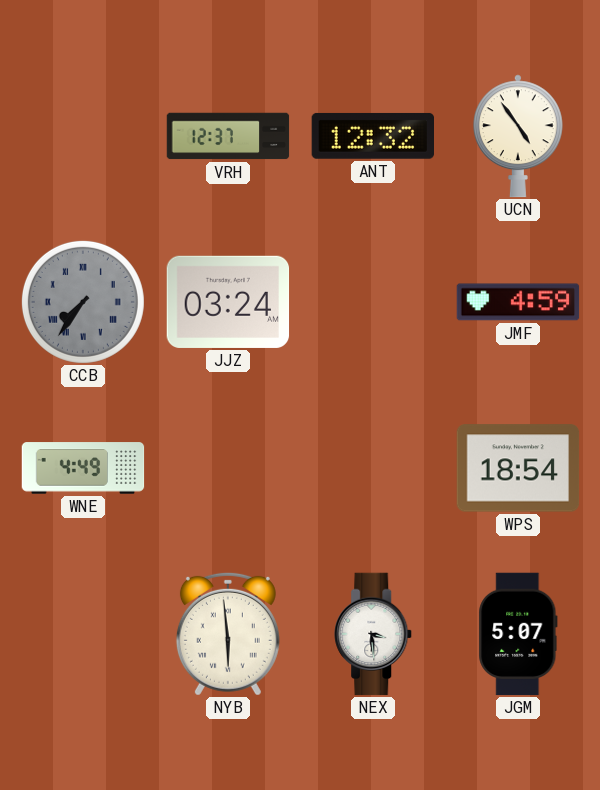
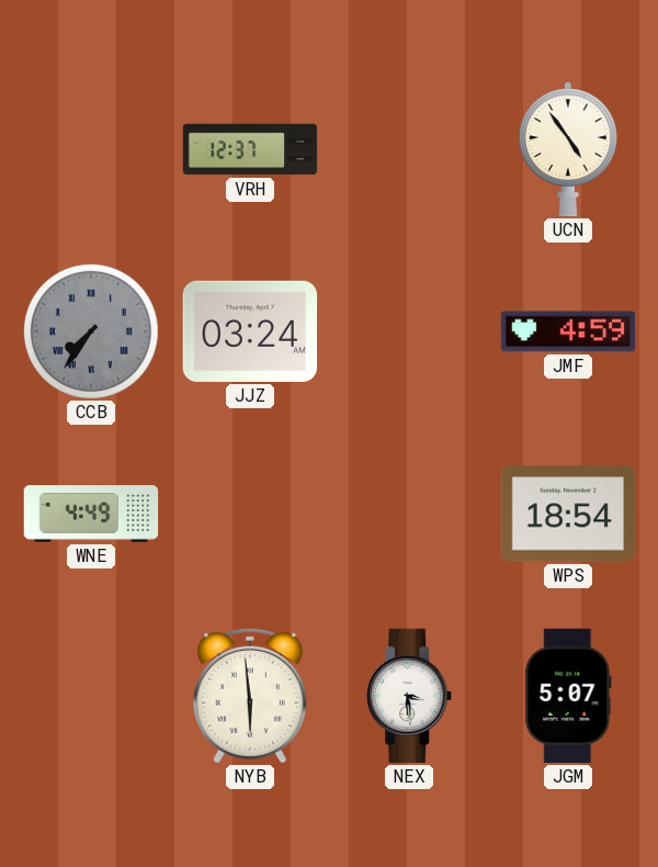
ANT: 12:32 -> none
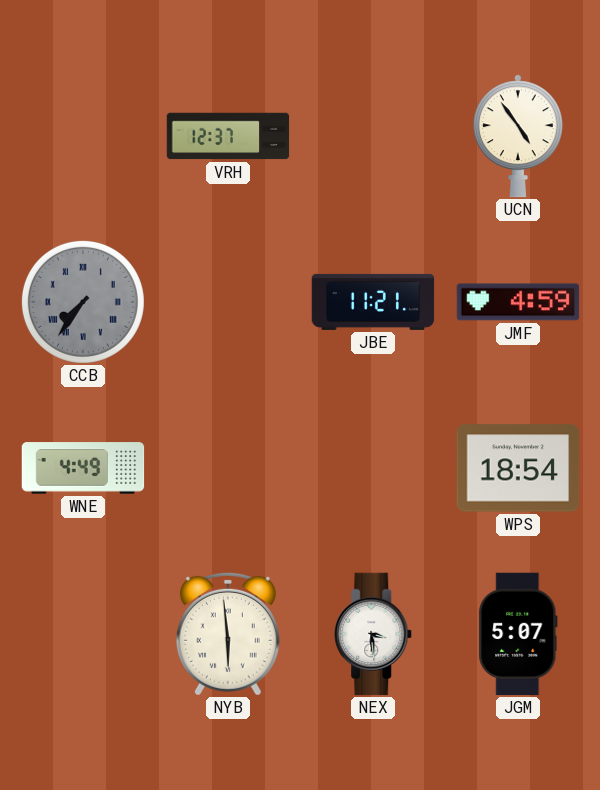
JJZ: 03:24 -> none
JBE: none -> 11:21
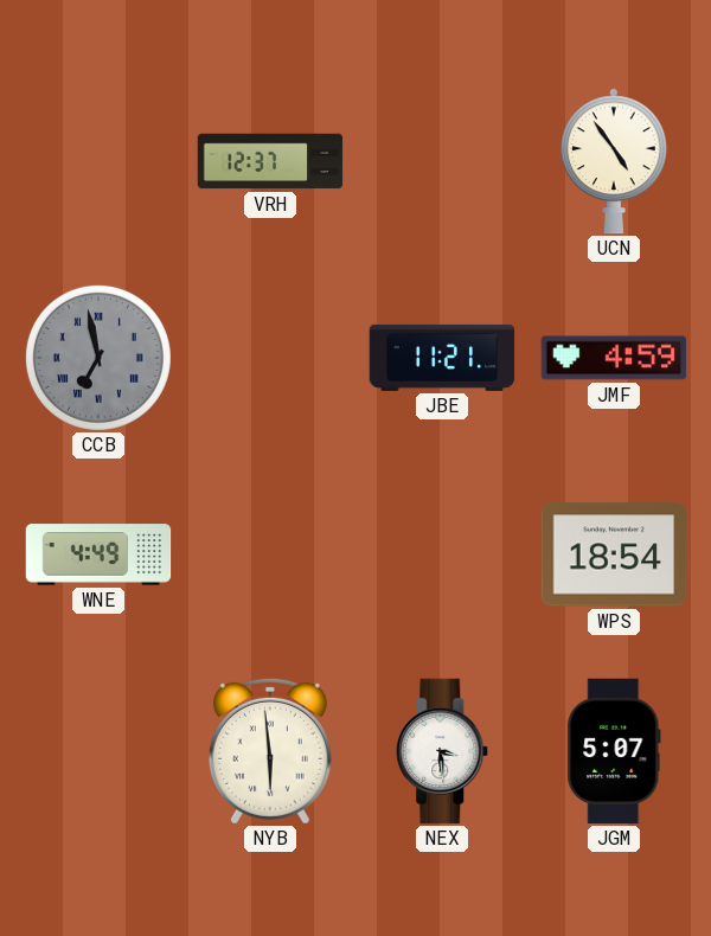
CCB: 7:36 -> 6:58
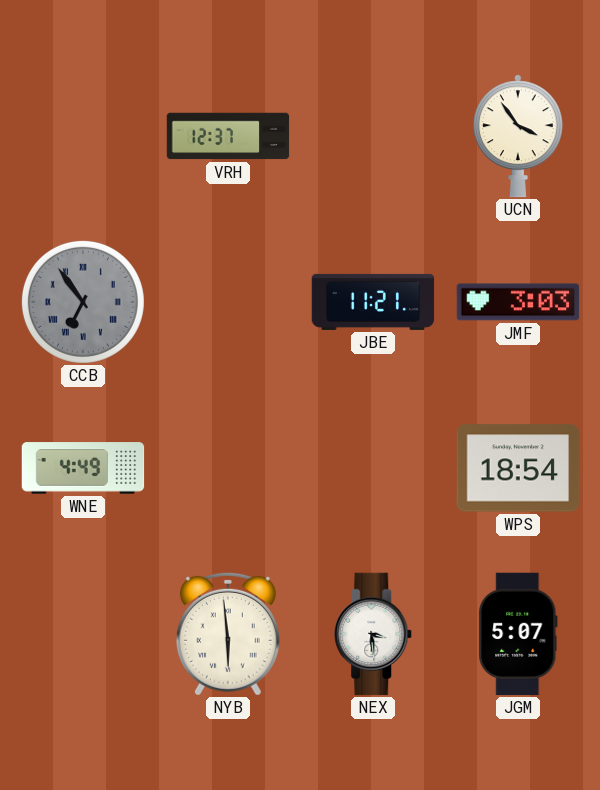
UCN: 4:54 -> 3:54
CCB: 6:58 -> 6:54
JMF: 4:59 -> 3:03
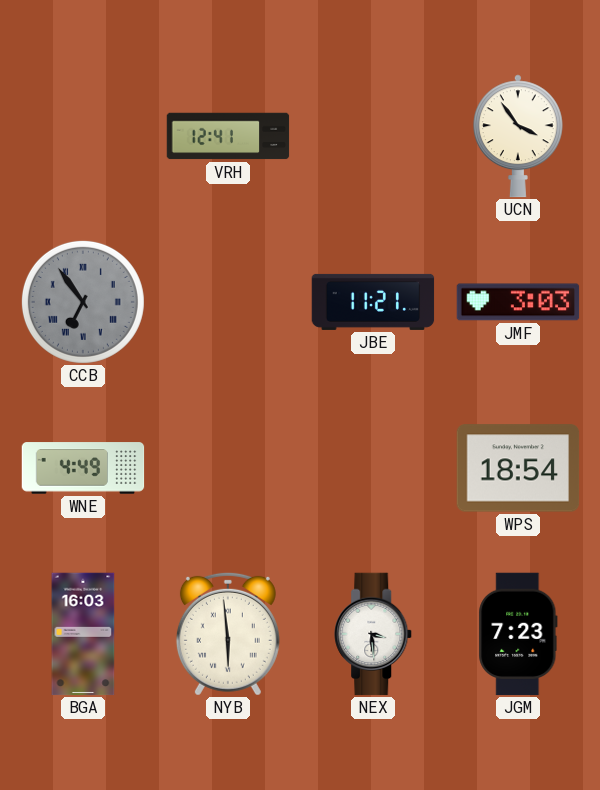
VRH: 12:37 -> 12:41
BGA: none -> 16:03
JGM: 5:07 -> 7:23
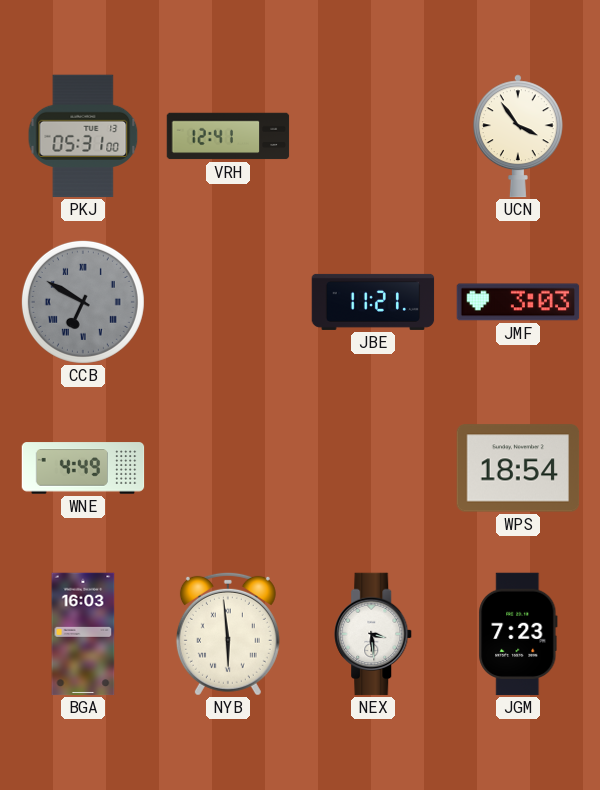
PKJ: none -> 05:31
CCB: 6:54 -> 6:50
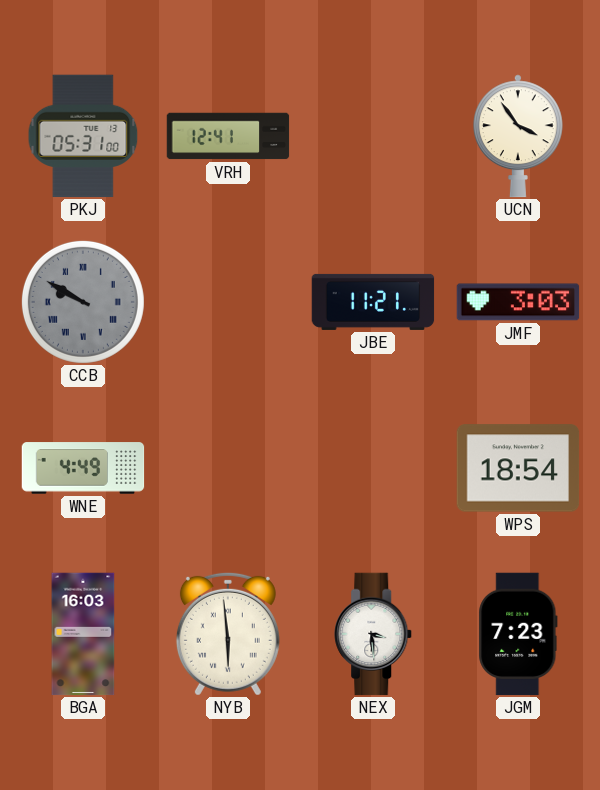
CCB: 6:50 -> 9:50
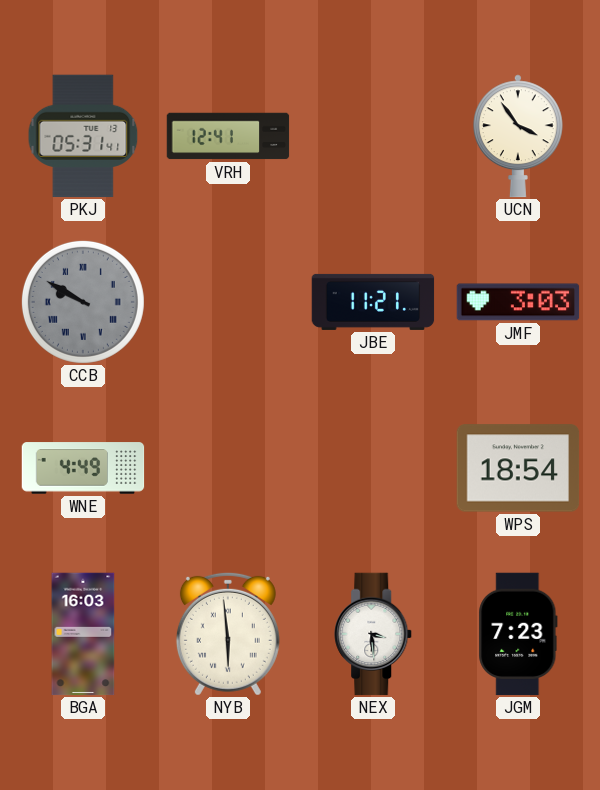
PKJ: 05:31:00 -> 05:31:41
